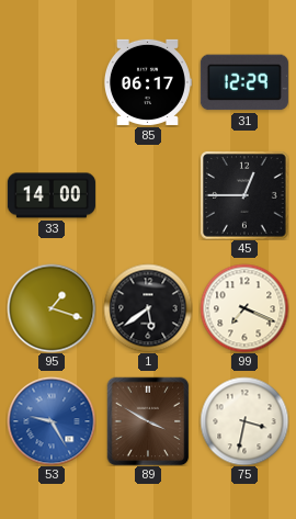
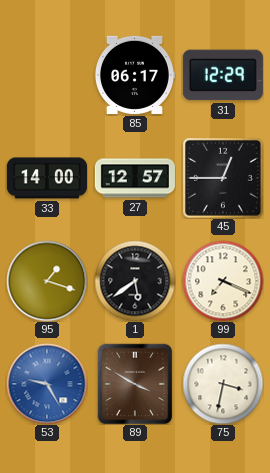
27: none -> 12:57
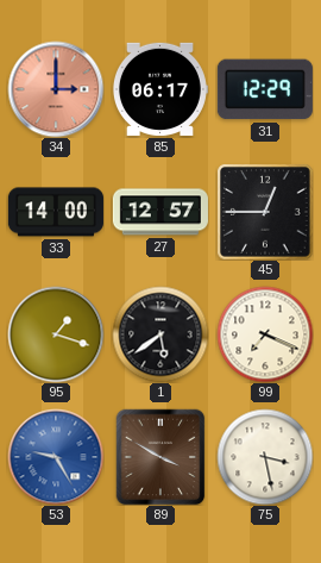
34: none -> 3:00
75: 3:32 -> 3:28
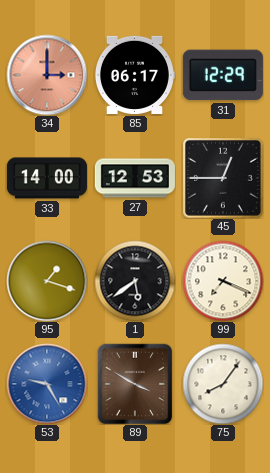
27: 12:57 -> 12:53
75: 3:28 -> 8:06
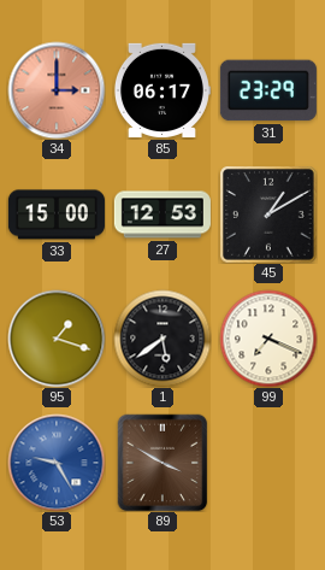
31: 12:29 -> 23:29
33: 14:00 -> 15:00
45: 12:45 -> 1:10
75: 8:06 -> none
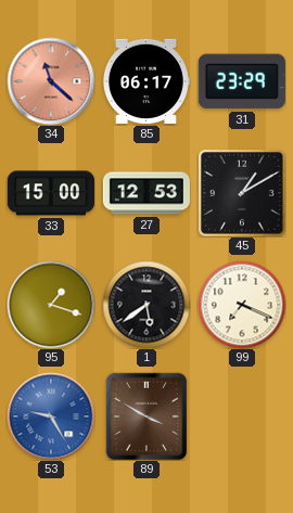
34: 3:00 -> 11:22
